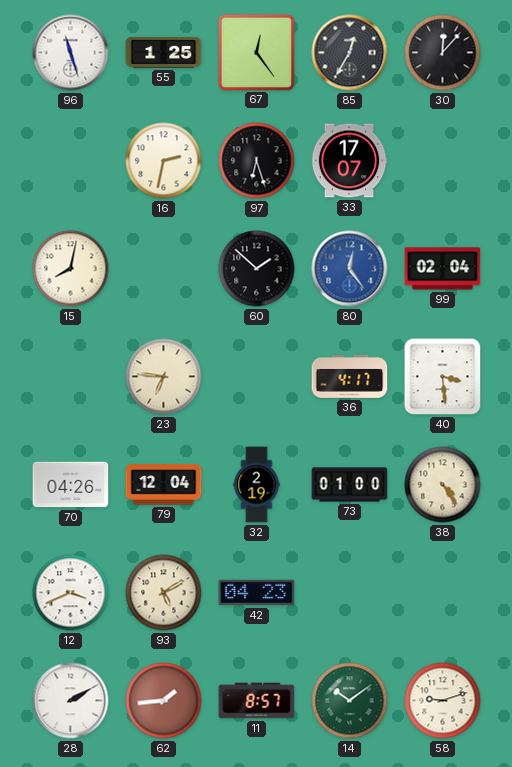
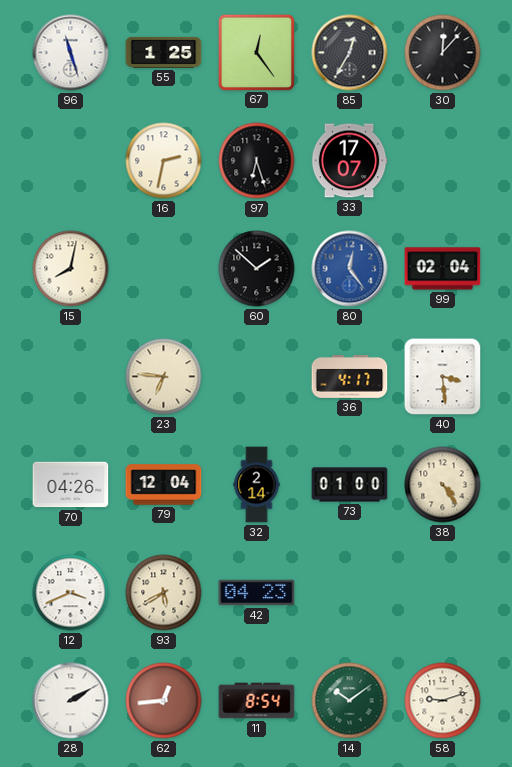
32: 2:19 -> 2:14
93: 5:10 -> 5:40
62: 1:44 -> 12:44
11: 8:57 -> 8:54
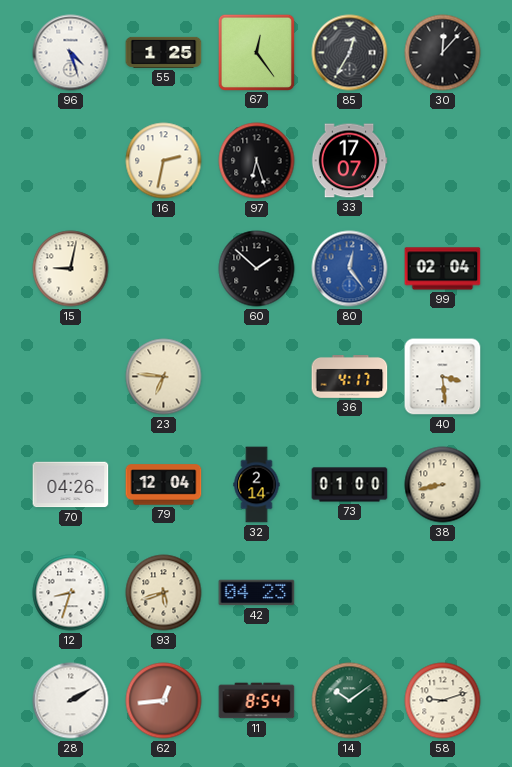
96: 11:27 -> 4:27
15: 8:02 -> 9:02
38: 4:24 -> 8:43
12: 3:41 -> 8:33
93: 5:40 -> 5:42
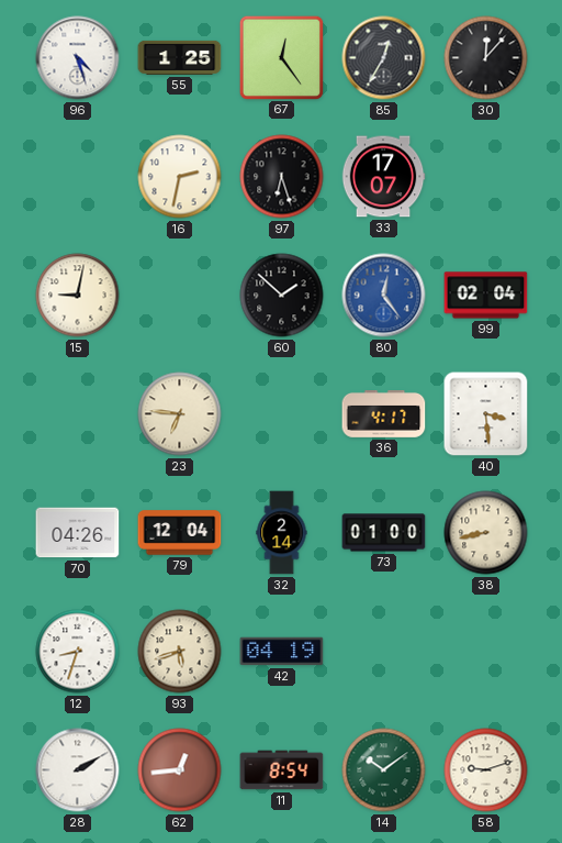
42: 04:23 -> 04:19
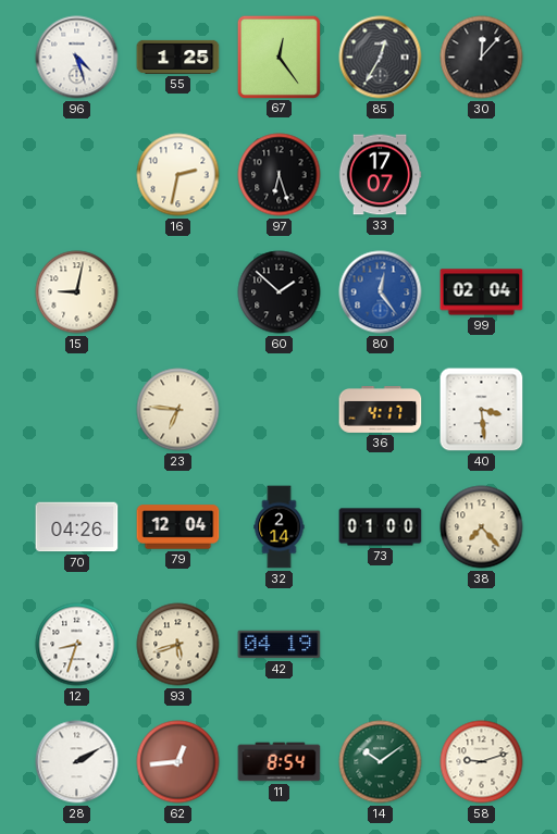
38: 8:43 -> 7:23
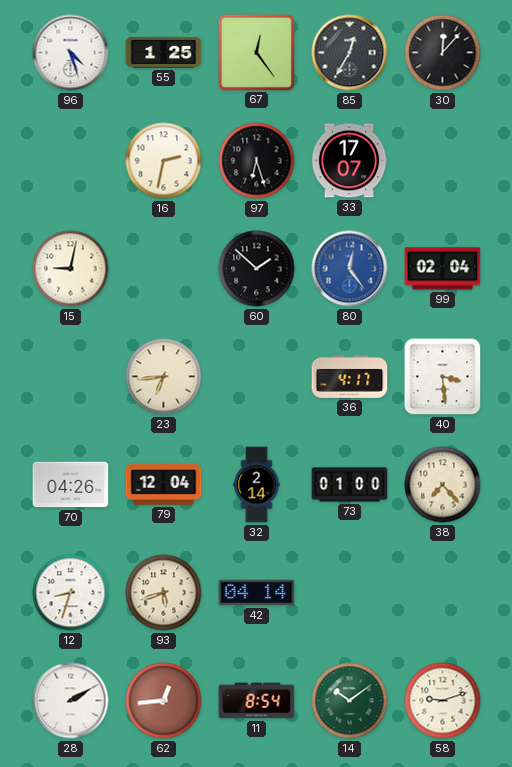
23: 6:46 -> 6:44
42: 04:19 -> 04:14
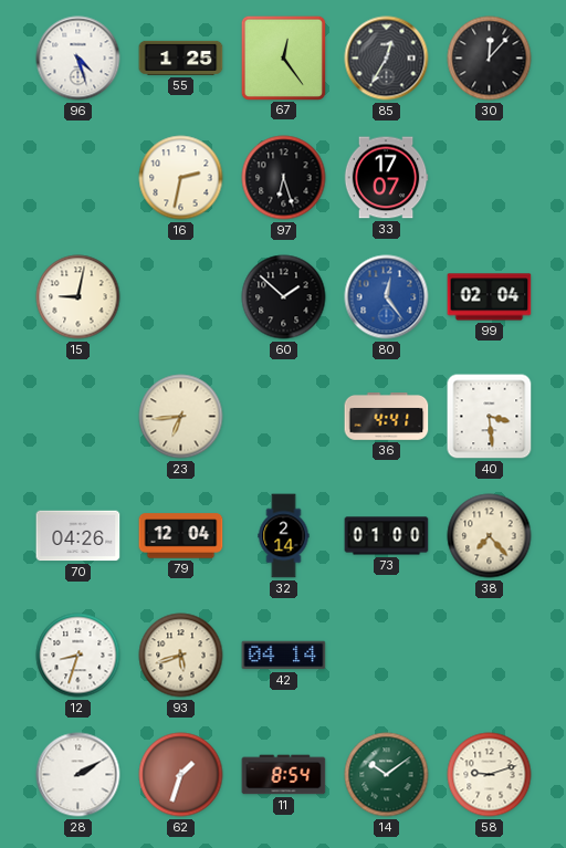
36: 4:17 -> 4:41
62: 12:44 -> 1:33
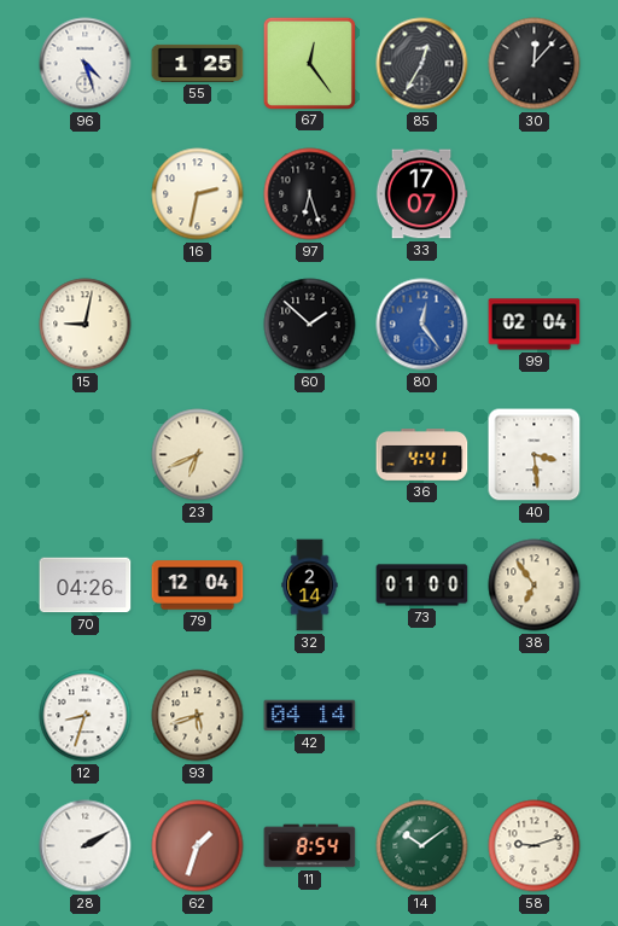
23: 6:44 -> 6:41
38: 7:23 -> 6:54
